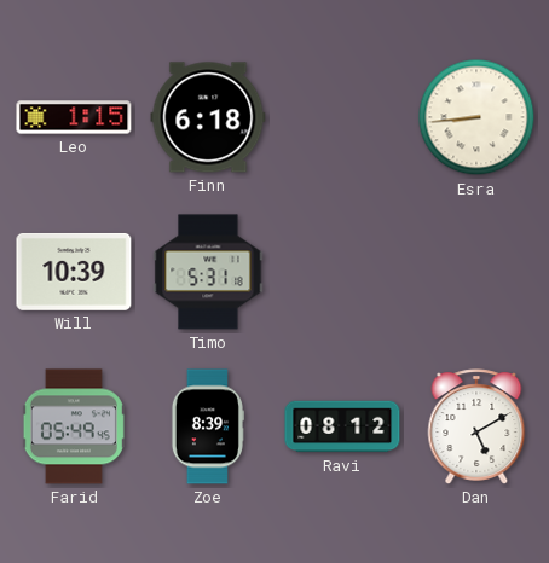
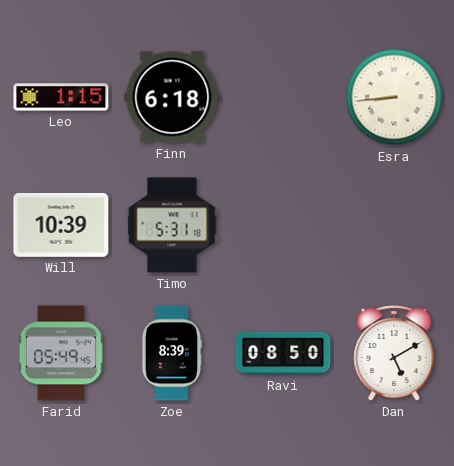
Ravi: 08:12 -> 08:50
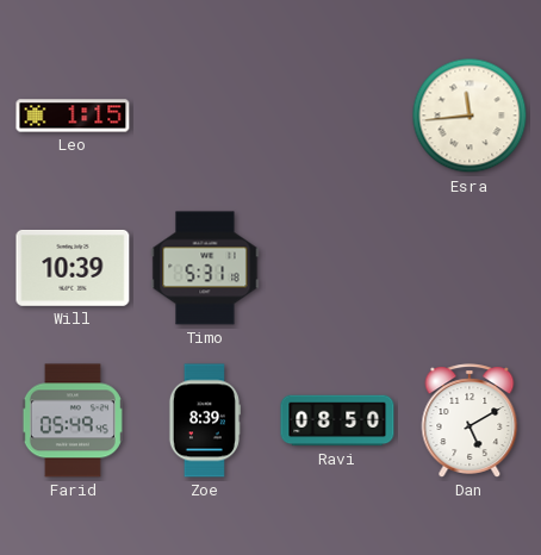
Finn: 6:18 -> none
Esra: 8:44 -> 11:44
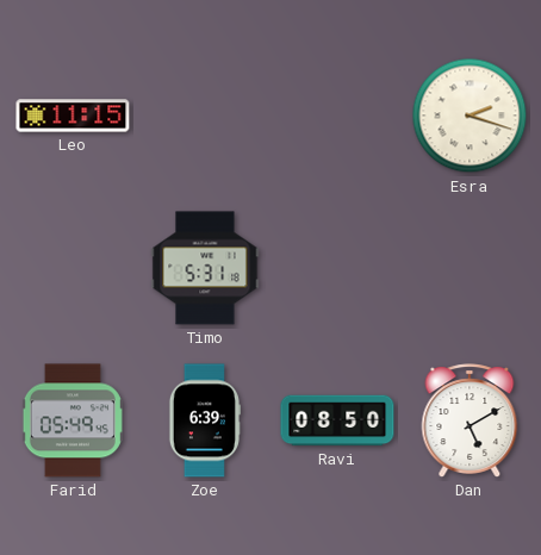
Leo: 1:15 -> 11:15
Esra: 11:44 -> 2:18
Will: 10:39 -> none
Zoe: 8:39 -> 6:39
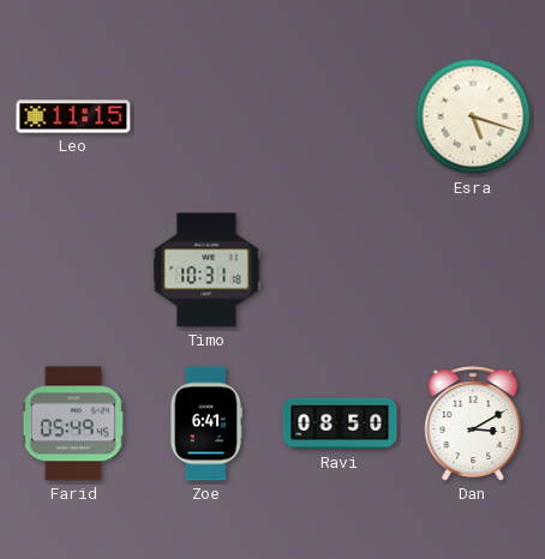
Esra: 2:18 -> 5:18
Timo: 5:31 -> 10:31
Zoe: 6:39 -> 6:41
Dan: 5:10 -> 3:10
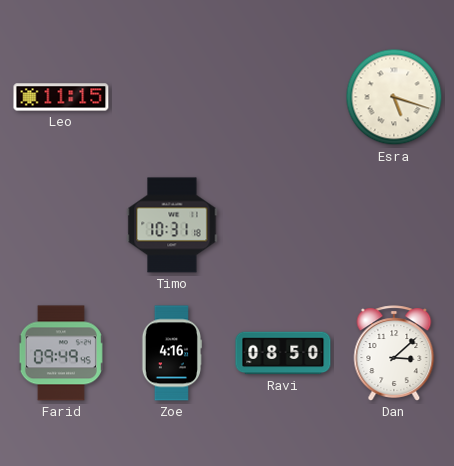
Farid: 05:49 -> 09:49
Zoe: 6:41 -> 4:16
Dan: 3:10 -> 3:08
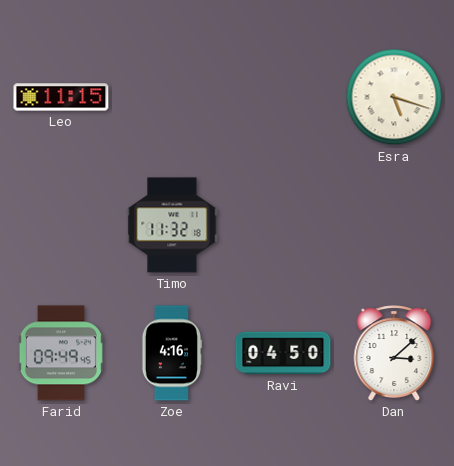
Timo: 10:31 -> 11:32
Ravi: 08:50 -> 04:50
